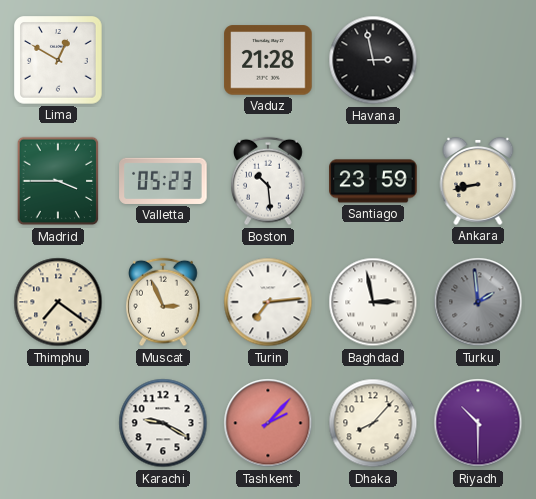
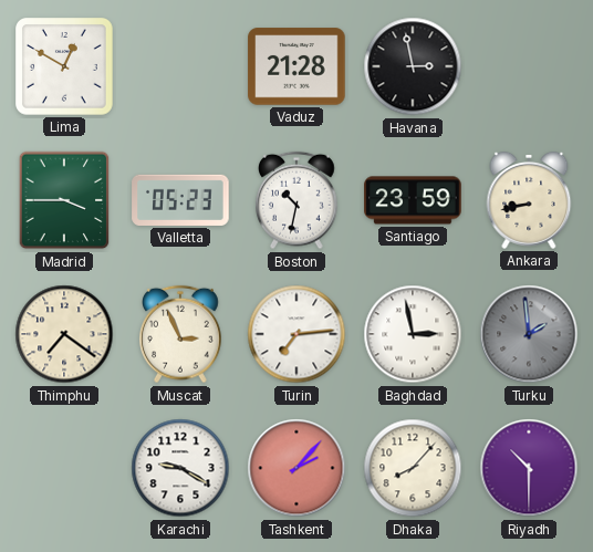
Boston: 10:29 -> 10:32
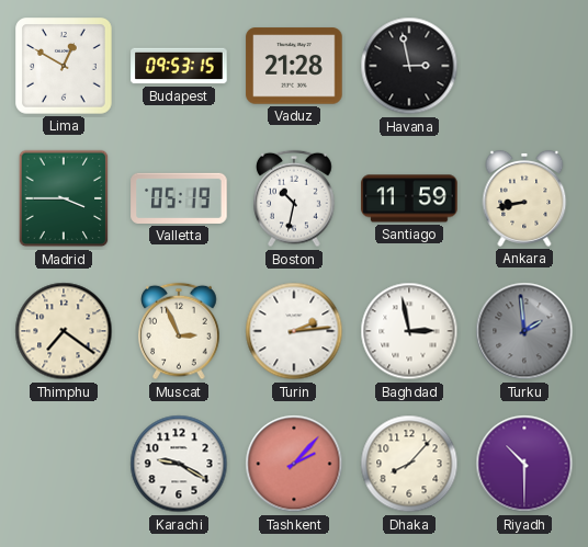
Budapest: none -> 09:53
Valletta: 05:23 -> 05:19
Santiago: 23:59 -> 11:59
Turin: 7:14 -> 2:14
